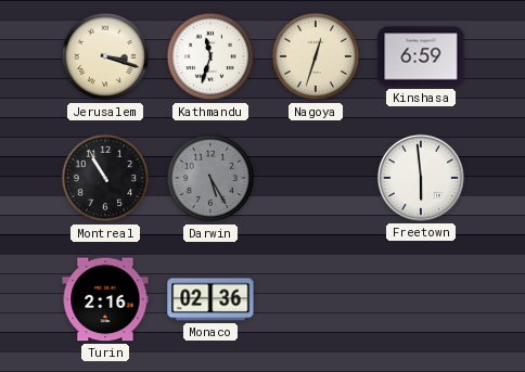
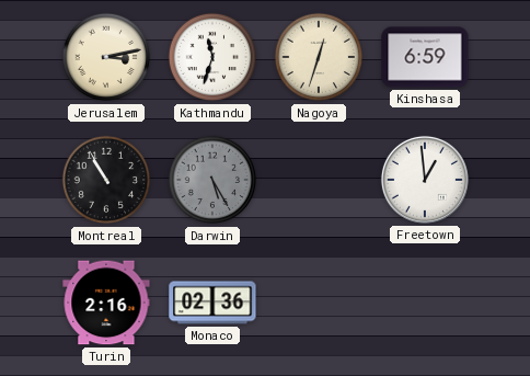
Jerusalem: 3:18 -> 3:13
Freetown: 5:59 -> 12:59
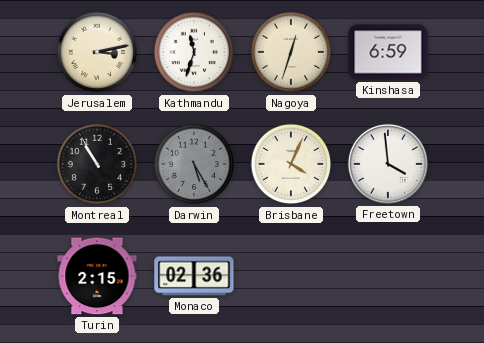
Brisbane: none -> 4:04
Freetown: 12:59 -> 3:59
Turin: 2:16 -> 2:15
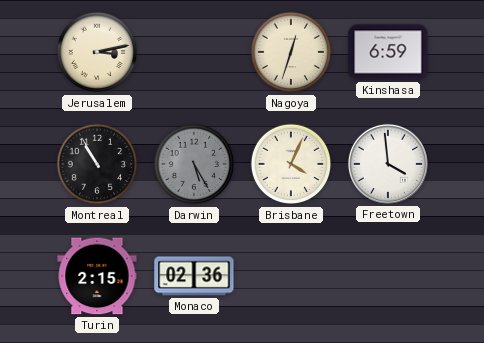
Kathmandu: 11:33 -> none
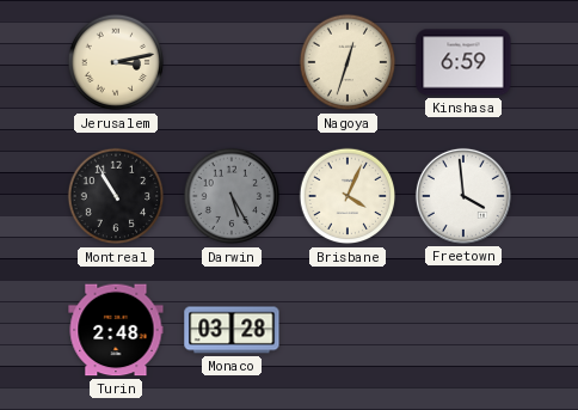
Turin: 2:15 -> 2:48
Monaco: 02:36 -> 03:28
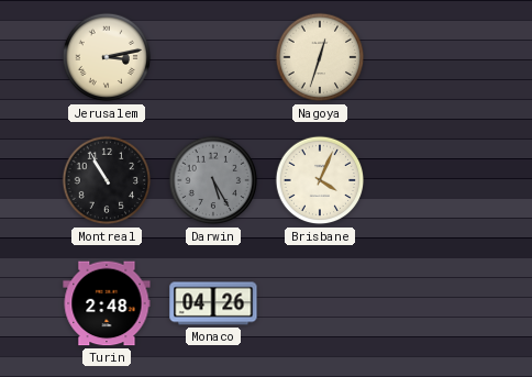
Kinshasa: 6:59 -> none
Freetown: 3:59 -> none
Monaco: 03:28 -> 04:26
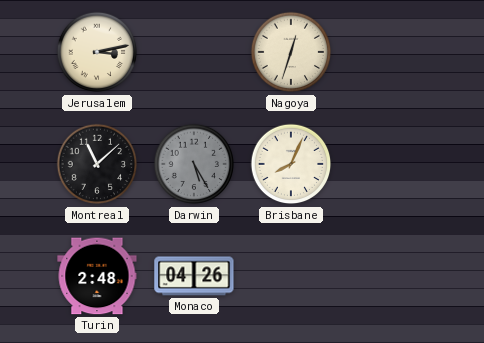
Montreal: 10:55 -> 11:08
Brisbane: 4:04 -> 8:04
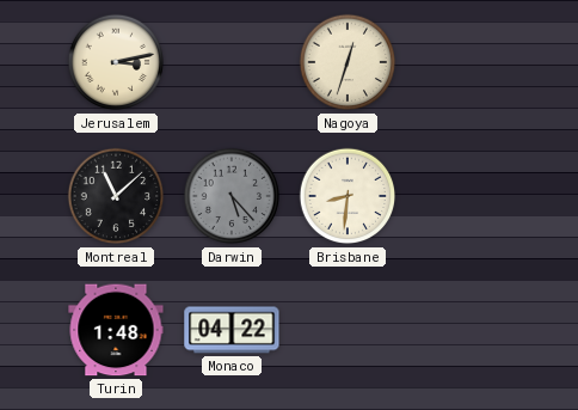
Darwin: 5:25 -> 5:23
Brisbane: 8:04 -> 8:31
Turin: 2:48 -> 1:48
Monaco: 04:26 -> 04:22
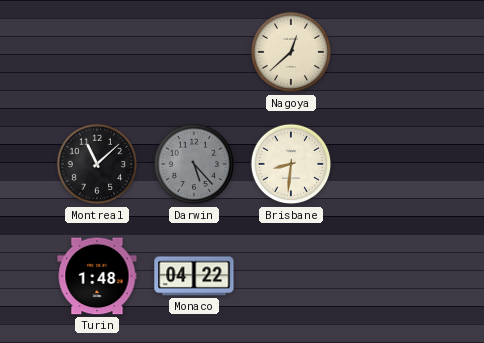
Jerusalem: 3:13 -> none
Nagoya: 12:33 -> 12:38
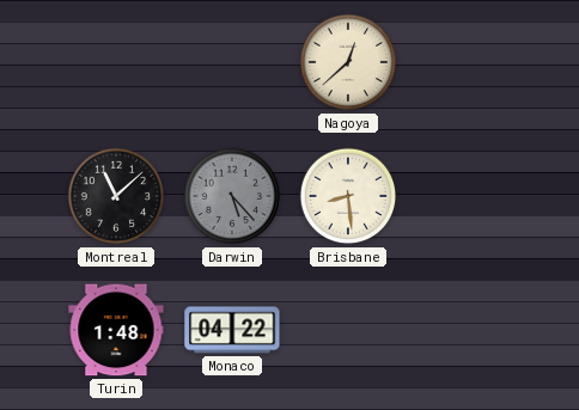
Brisbane: 8:31 -> 8:29
